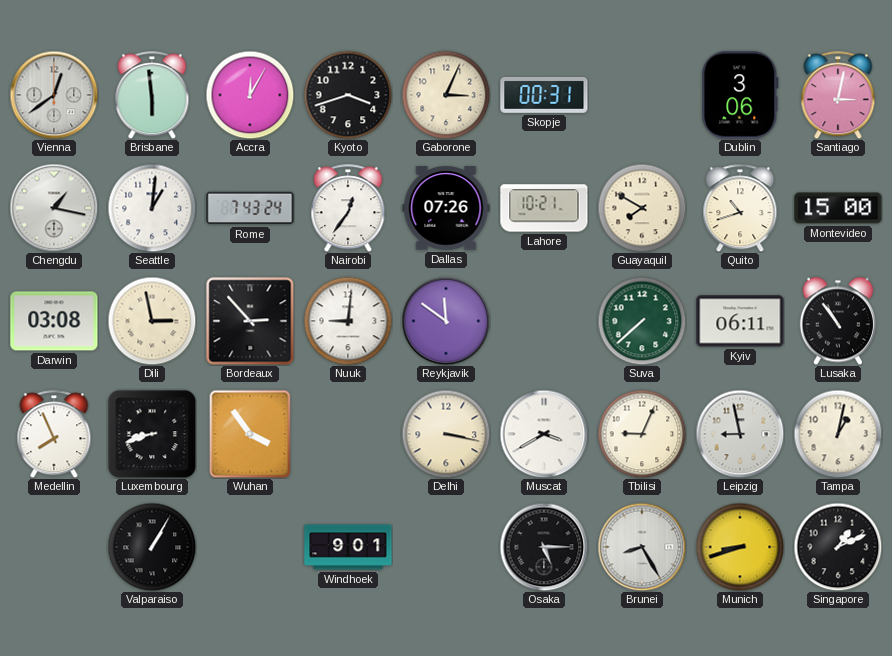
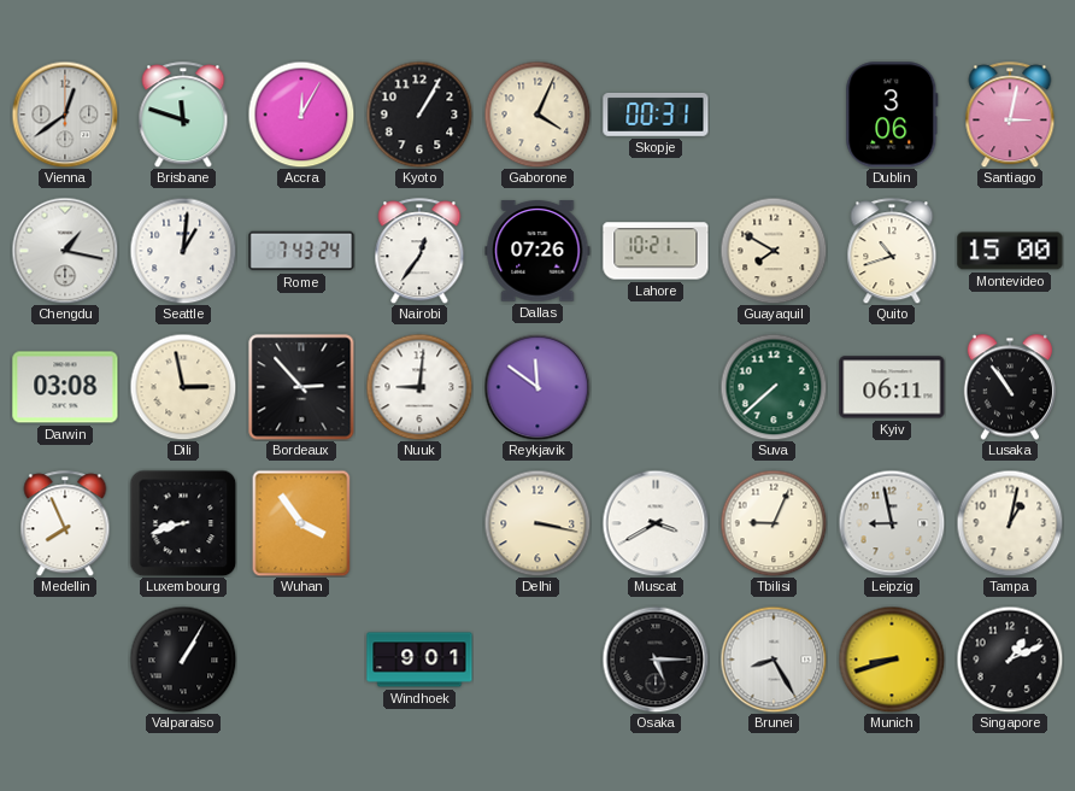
Brisbane: 5:59 -> 11:48
Kyoto: 3:42 -> 1:05
Gaborone: 3:04 -> 4:04
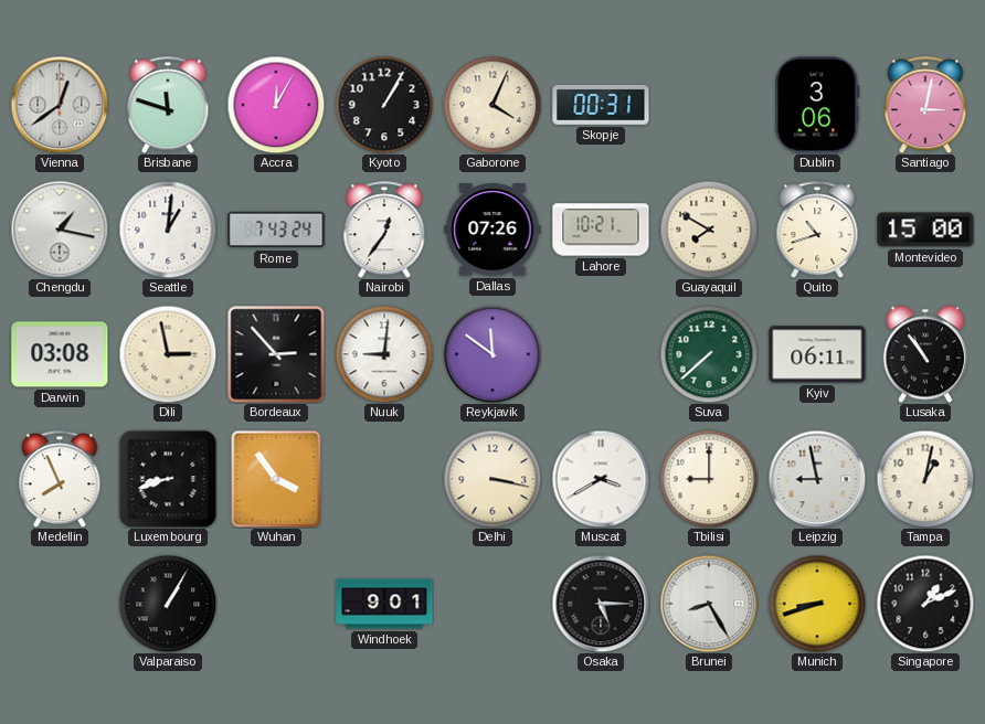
Tbilisi: 9:04 -> 9:00
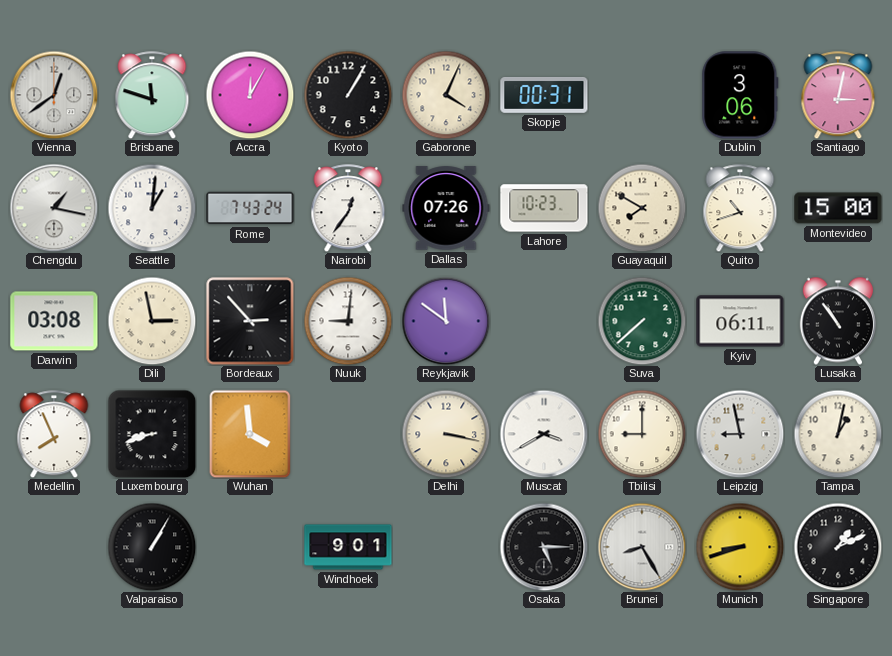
Lahore: 10:21 -> 10:23
Wuhan: 3:54 -> 3:59
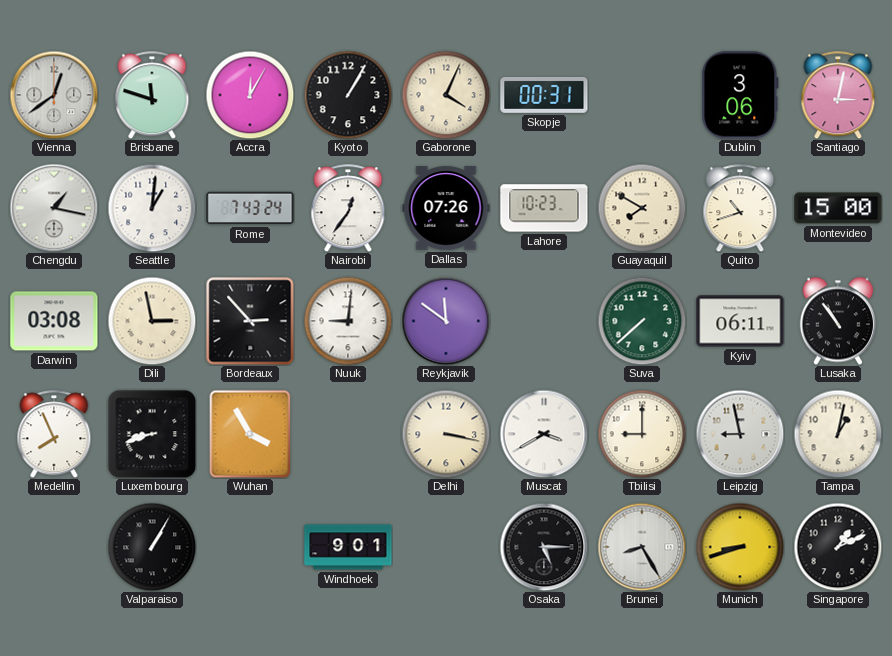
Wuhan: 3:59 -> 3:55
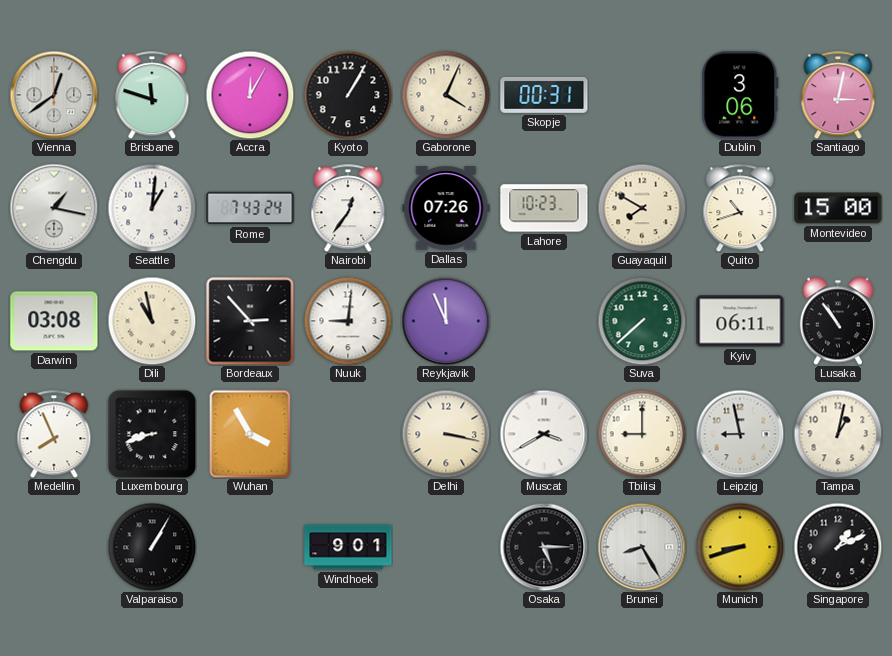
Dili: 2:58 -> 10:58
Reykjavik: 11:51 -> 11:56
